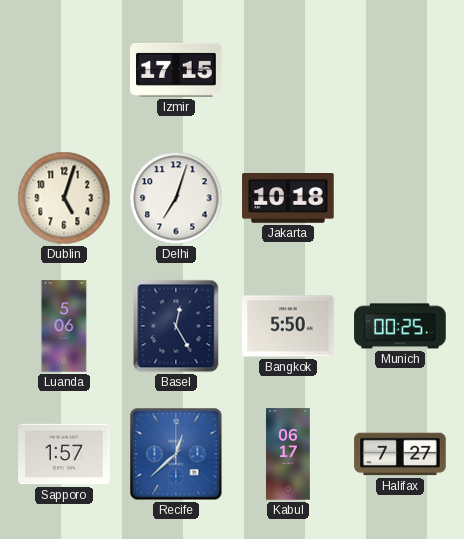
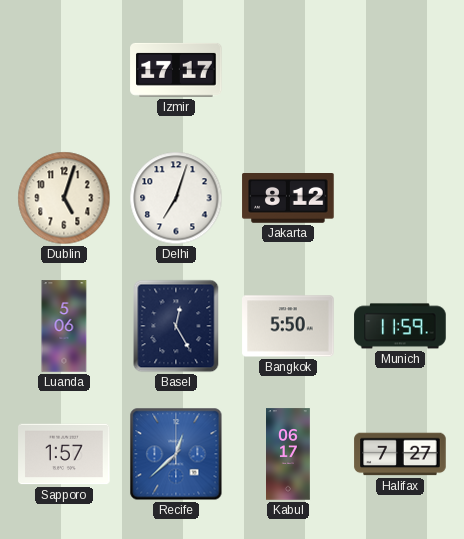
Izmir: 17:15 -> 17:17
Jakarta: 10:18 -> 8:12
Munich: 00:25 -> 11:59
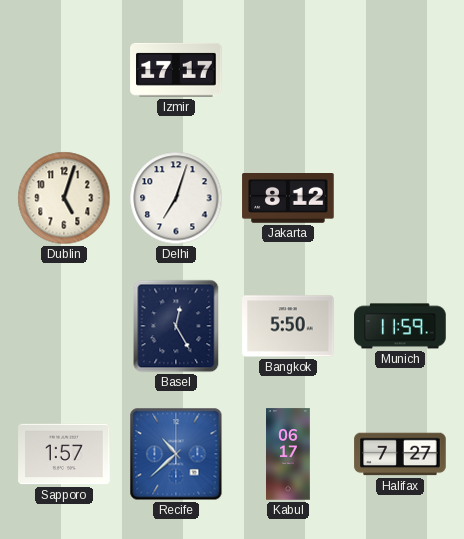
Luanda: 5:06 -> none
Recife: 12:38 -> 10:38
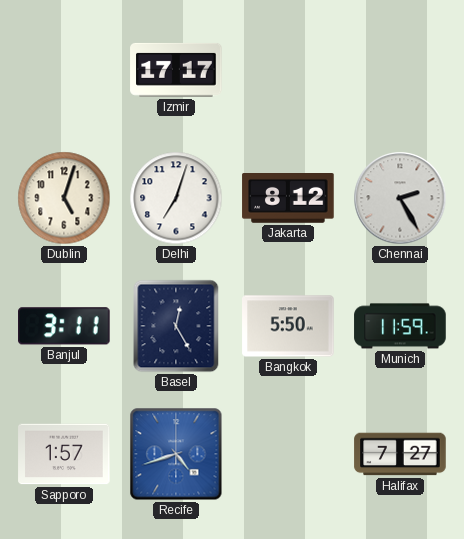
Chennai: none -> 2:25
Banjul: none -> 3:11
Recife: 10:38 -> 4:42
Kabul: 06:17 -> none
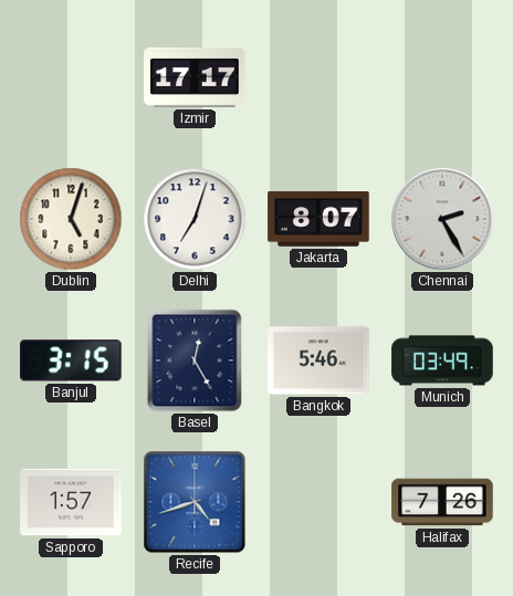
Jakarta: 8:12 -> 8:07
Banjul: 3:11 -> 3:15
Bangkok: 5:50 -> 5:46
Munich: 11:59 -> 03:49
Halifax: 7:27 -> 7:26
